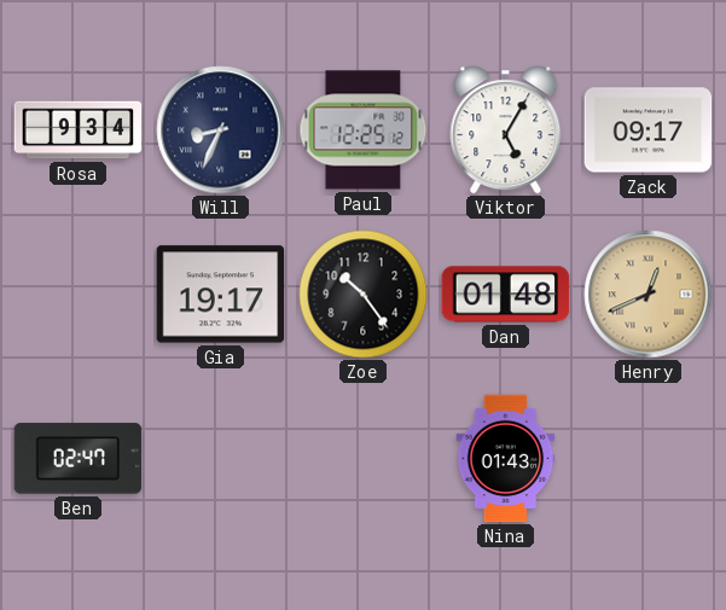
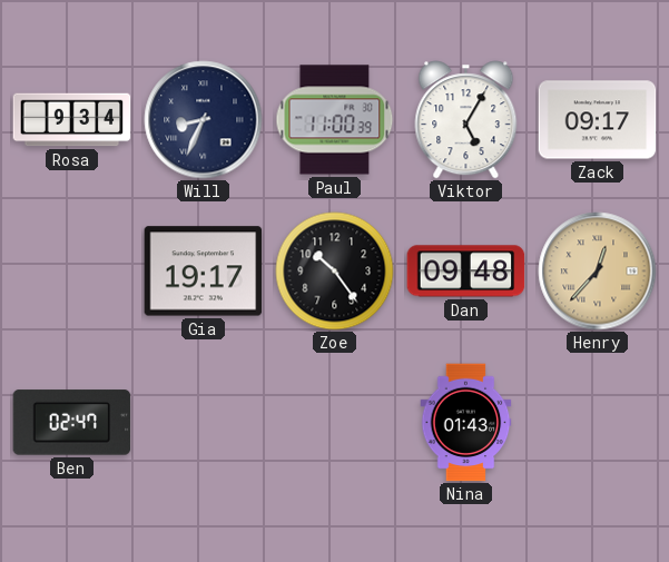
Paul: 12:25 -> 11:00
Dan: 01:48 -> 09:48
Henry: 12:41 -> 12:37
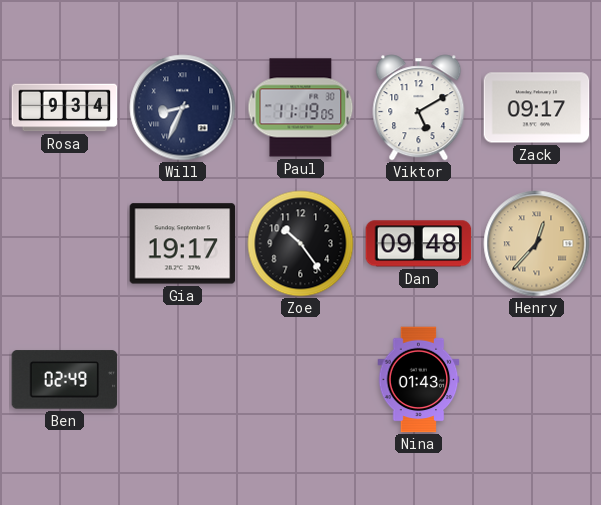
Paul: 11:00 -> 11:19
Viktor: 5:05 -> 5:10
Ben: 02:47 -> 02:49
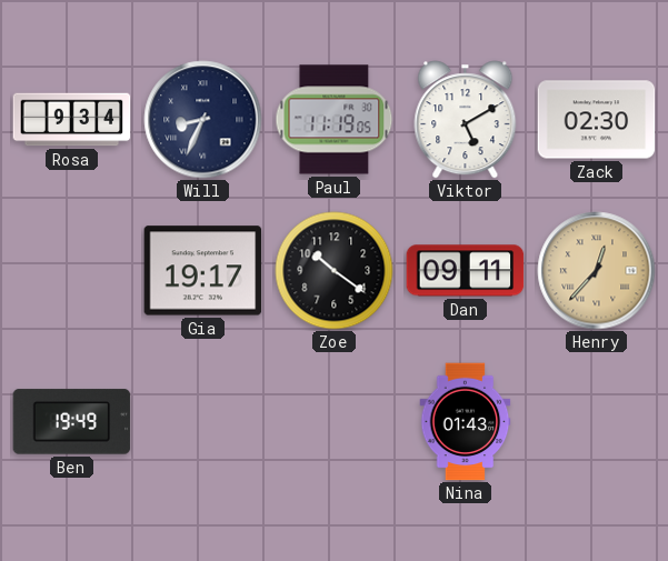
Zack: 09:17 -> 02:30
Zoe: 10:24 -> 10:21
Dan: 09:48 -> 09:11
Ben: 02:49 -> 19:49
